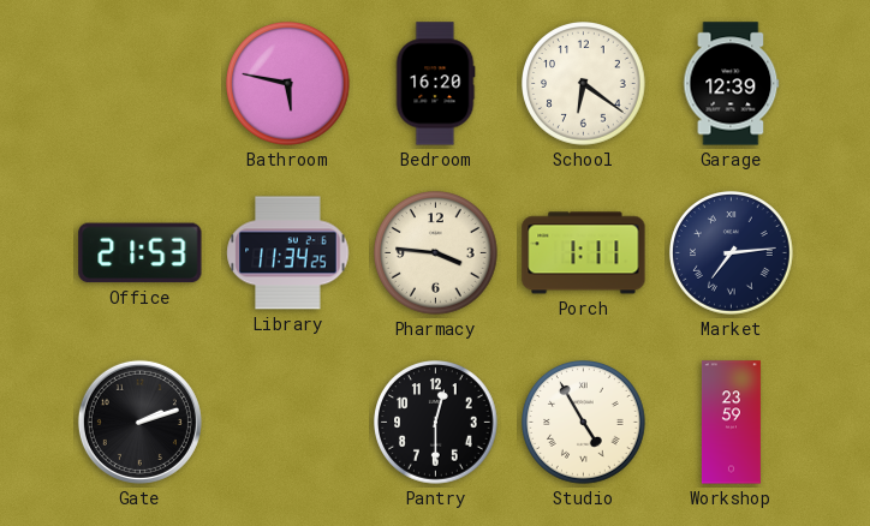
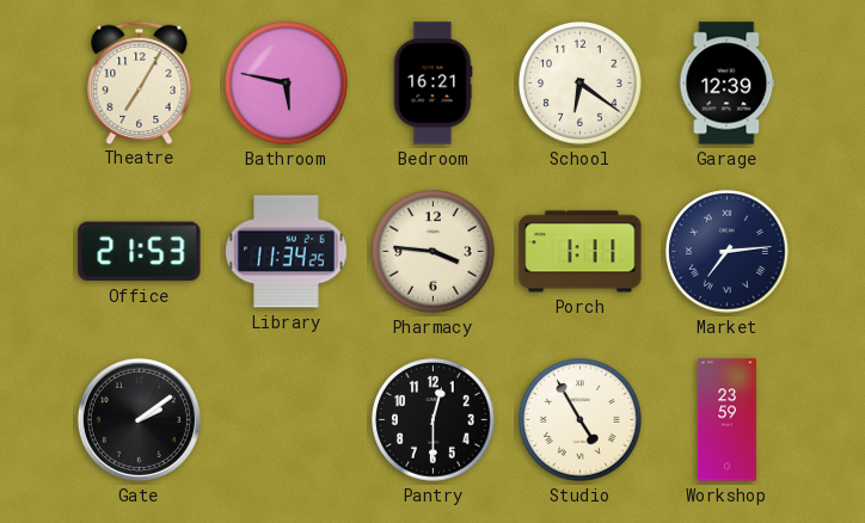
Theatre: none -> 7:05
Bedroom: 16:20 -> 16:21
Gate: 2:12 -> 2:09
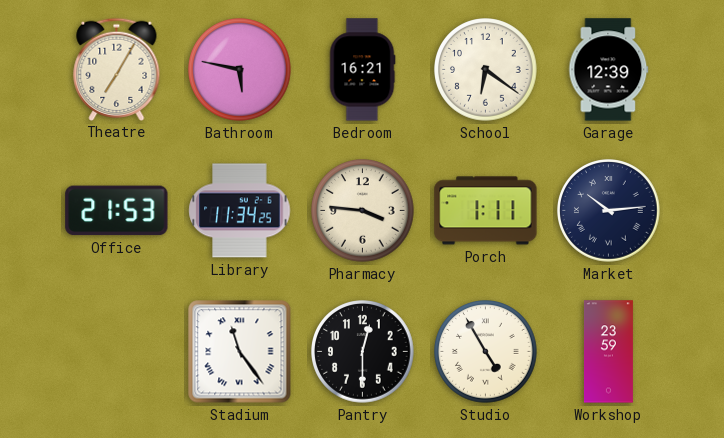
Market: 7:14 -> 10:14
Gate: 2:09 -> none
Stadium: none -> 11:24
